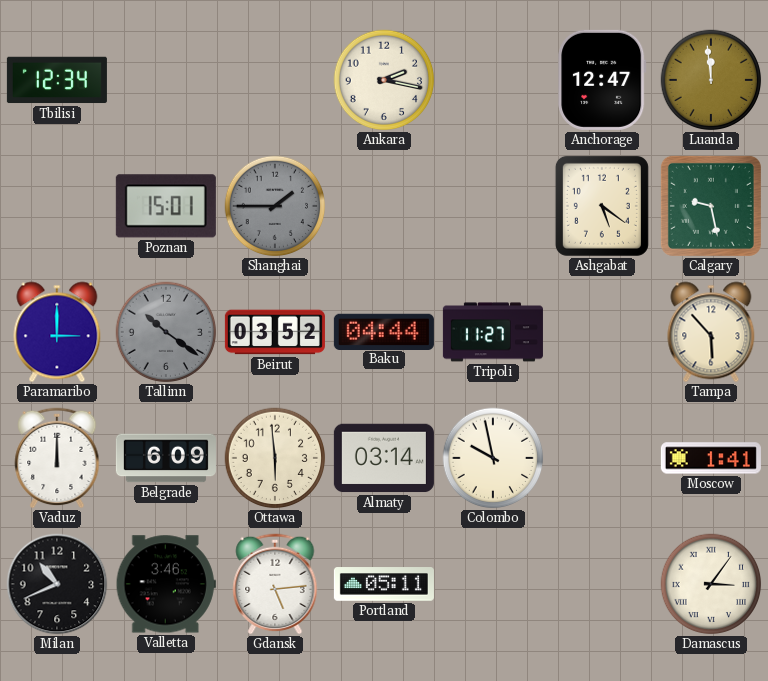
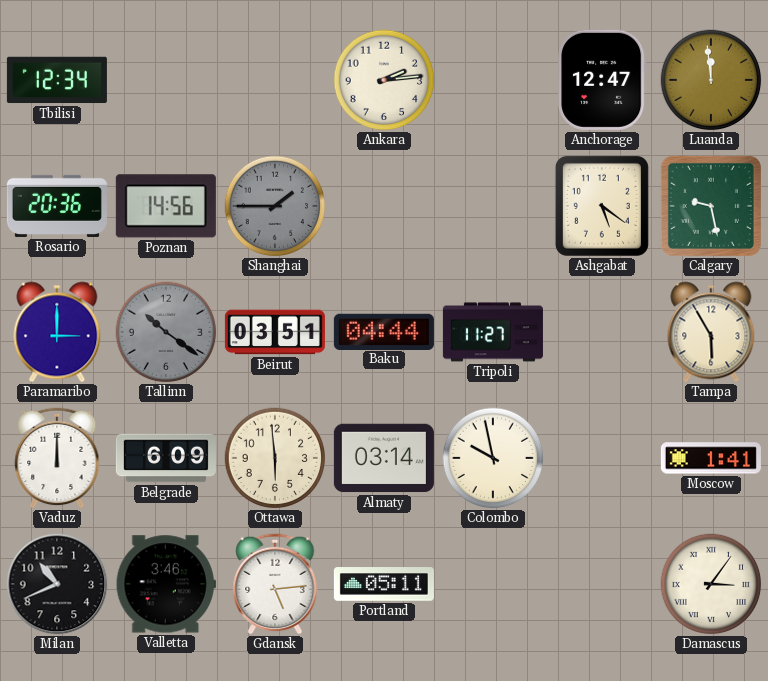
Ankara: 2:17 -> 2:14
Rosario: none -> 20:36
Poznan: 15:01 -> 14:56
Beirut: 03:52 -> 03:51
Tampa: 5:53 -> 5:55
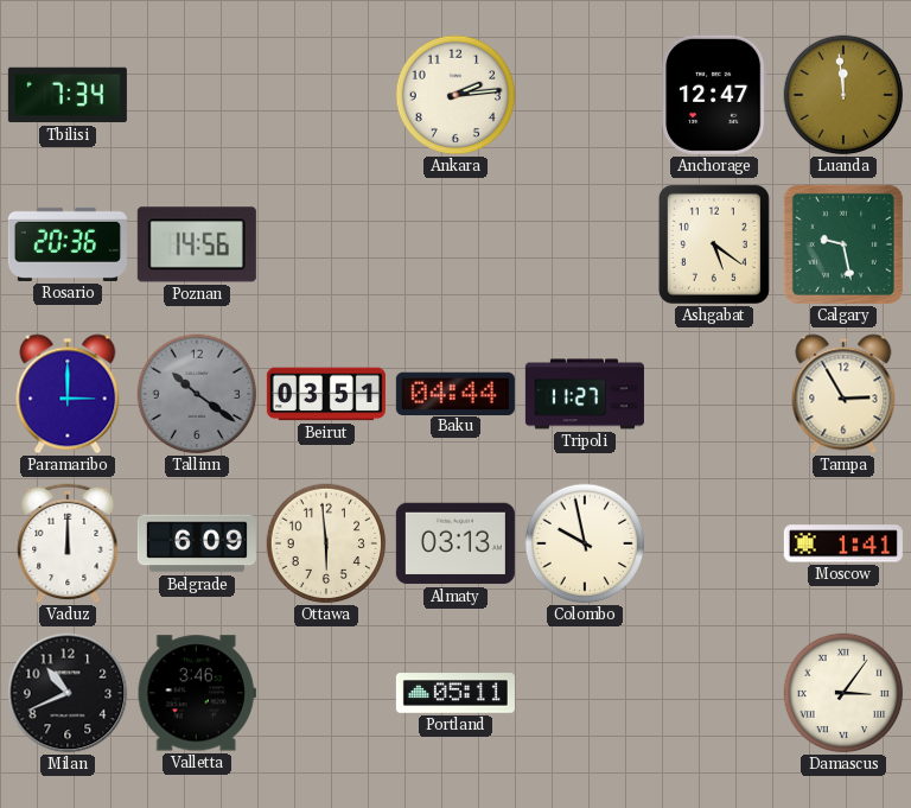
Tbilisi: 12:34 -> 7:34
Shanghai: 1:45 -> none
Tampa: 5:55 -> 2:55
Almaty: 03:14 -> 03:13
Gdansk: 5:14 -> none
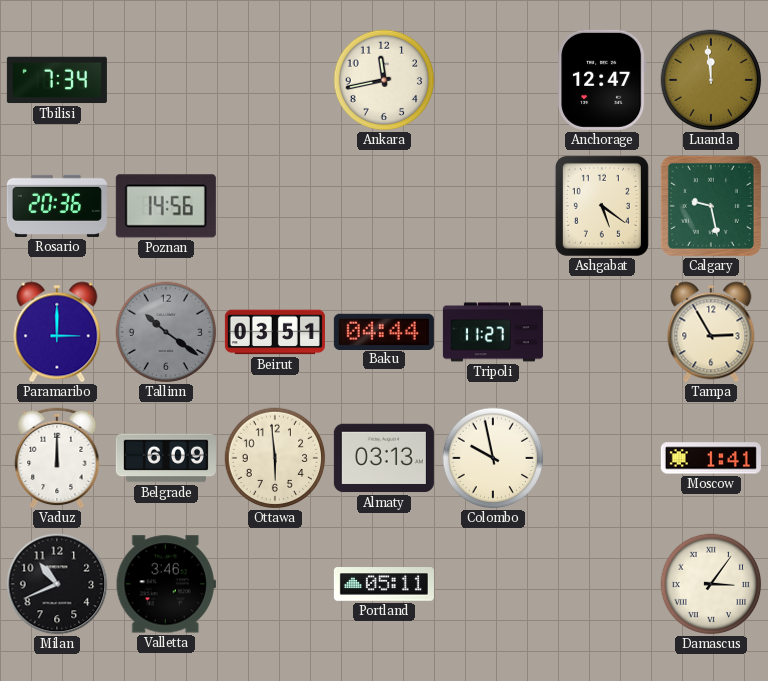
Ankara: 2:14 -> 11:43
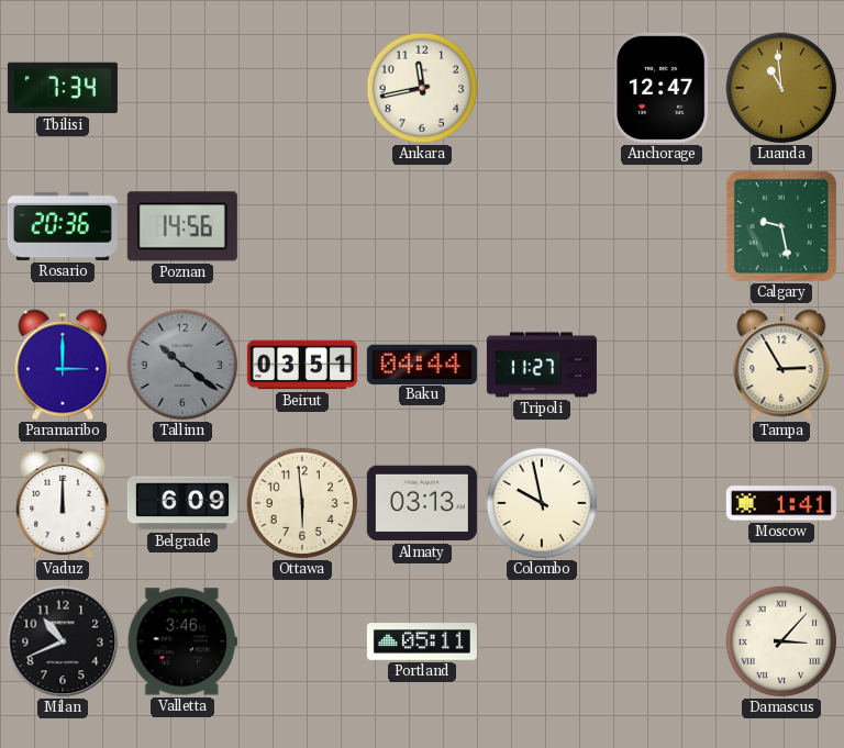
Luanda: 11:59 -> 10:59
Ashgabat: 5:21 -> none
Damascus: 3:06 -> 3:07
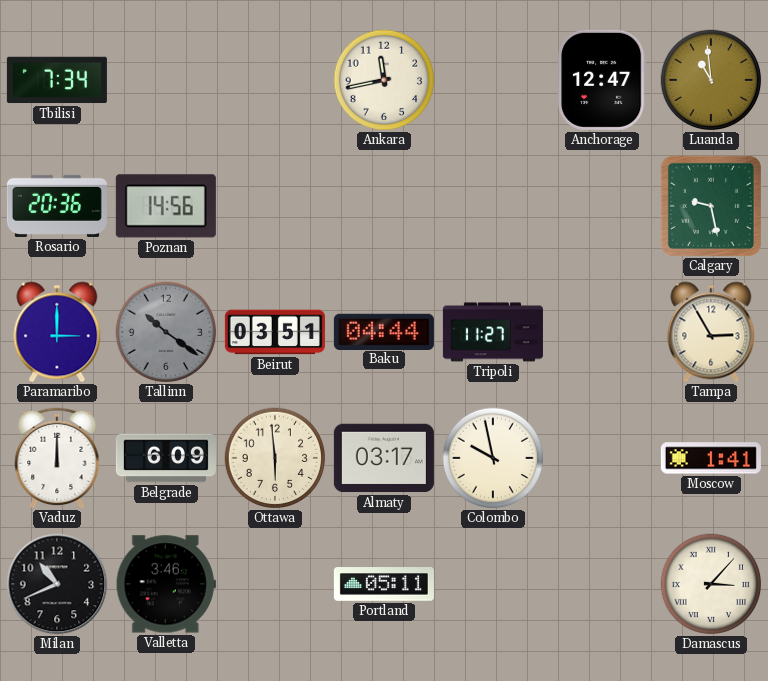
Almaty: 03:13 -> 03:17
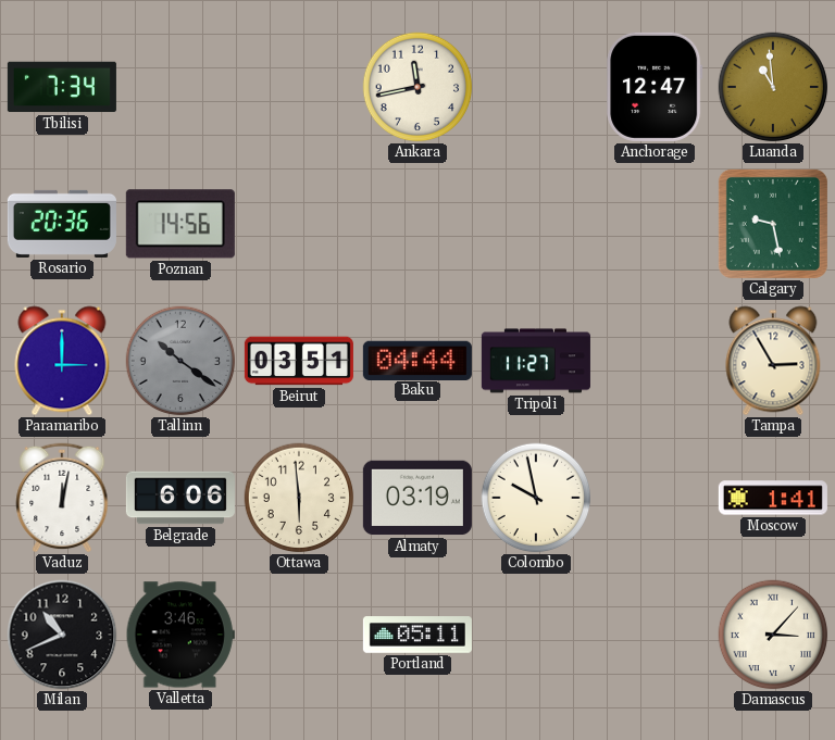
Vaduz: 12:00 -> 12:02
Belgrade: 6:09 -> 6:06
Almaty: 03:17 -> 03:19
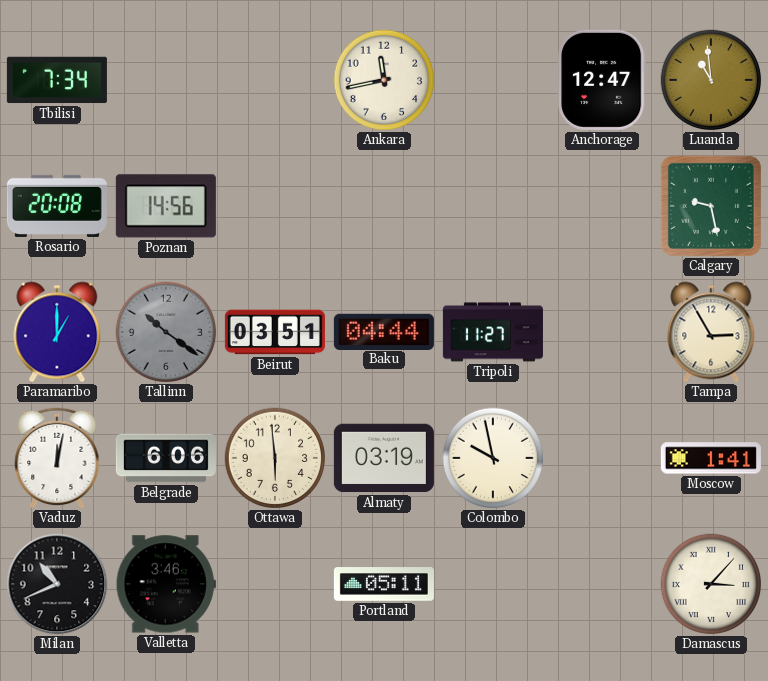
Rosario: 20:36 -> 20:08
Paramaribo: 3:00 -> 1:00
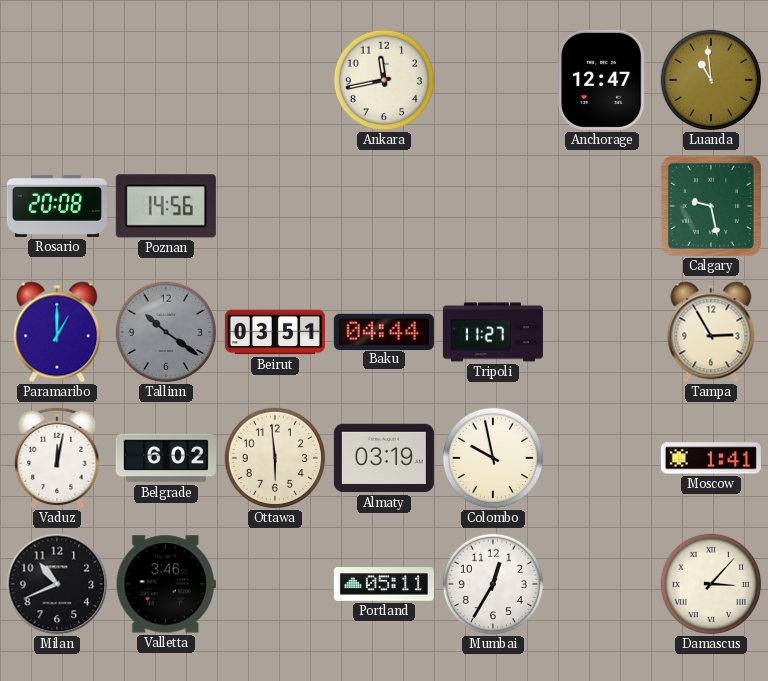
Tbilisi: 7:34 -> none
Belgrade: 6:06 -> 6:02
Mumbai: none -> 12:35
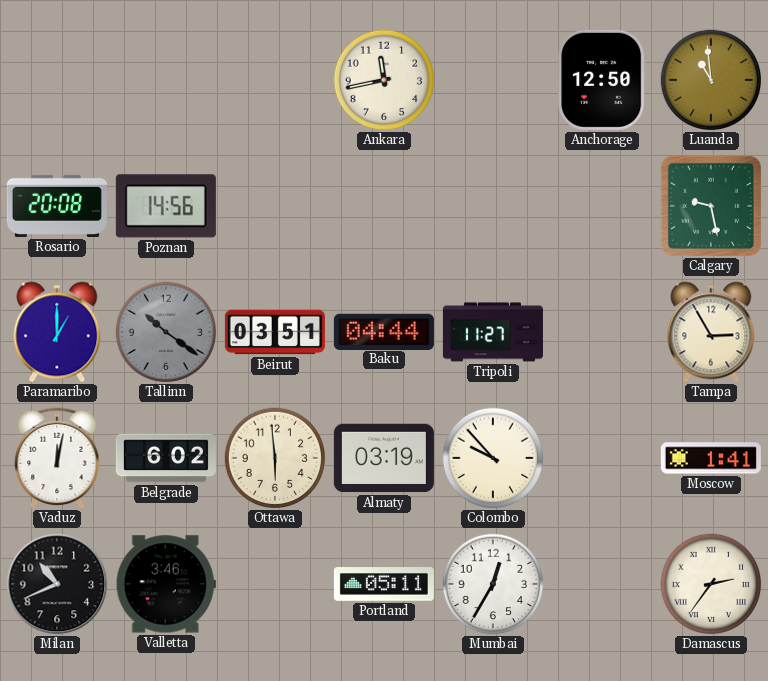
Anchorage: 12:47 -> 12:50
Colombo: 9:58 -> 9:53
Damascus: 3:07 -> 2:36
